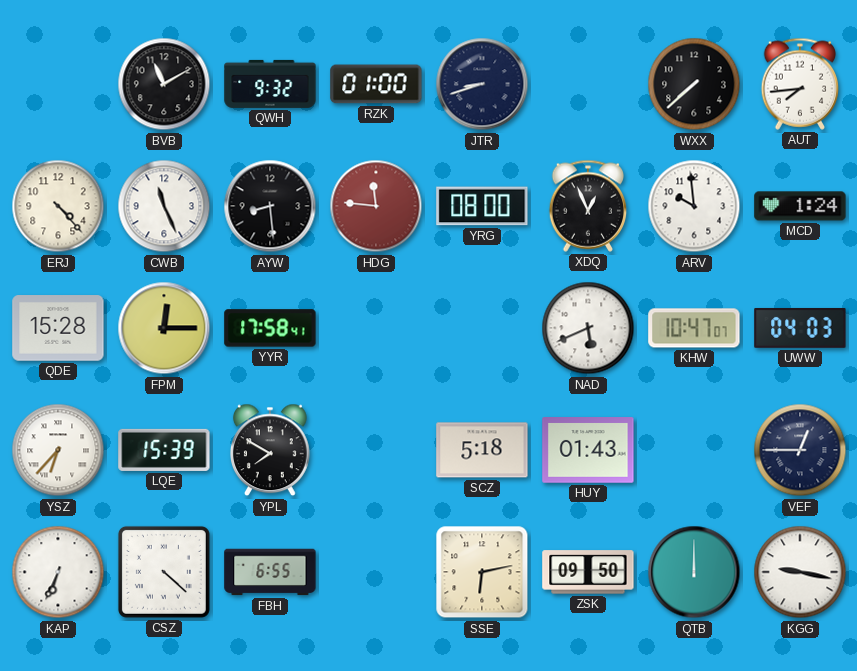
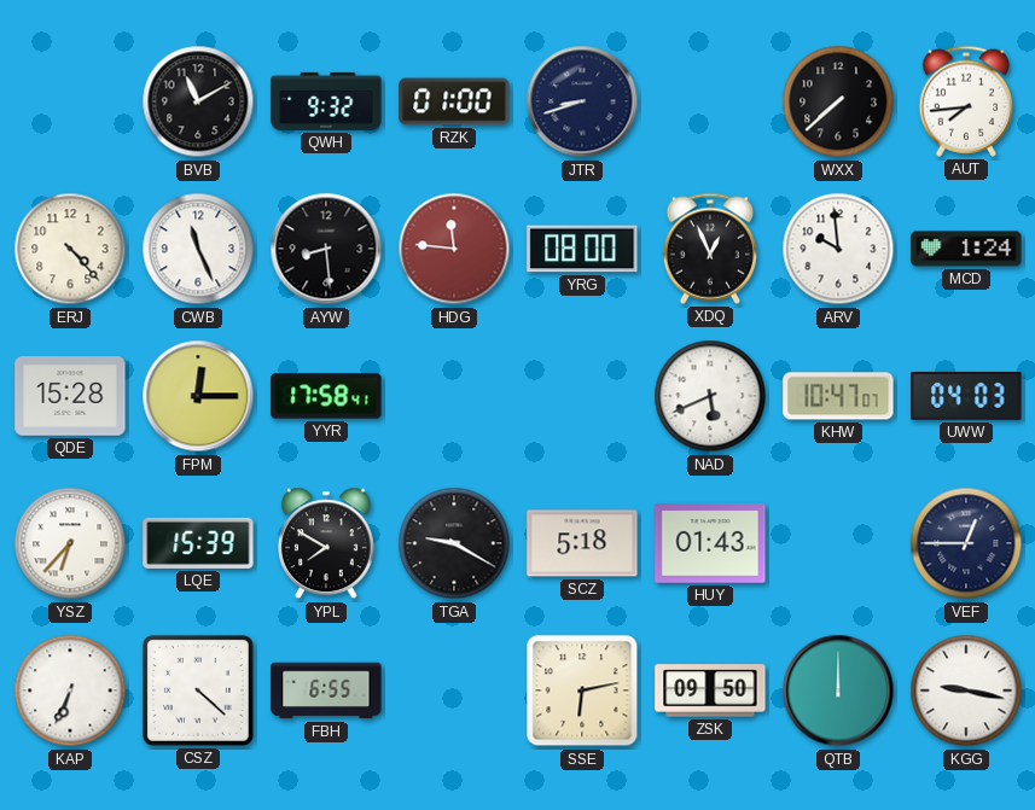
TGA: none -> 9:20
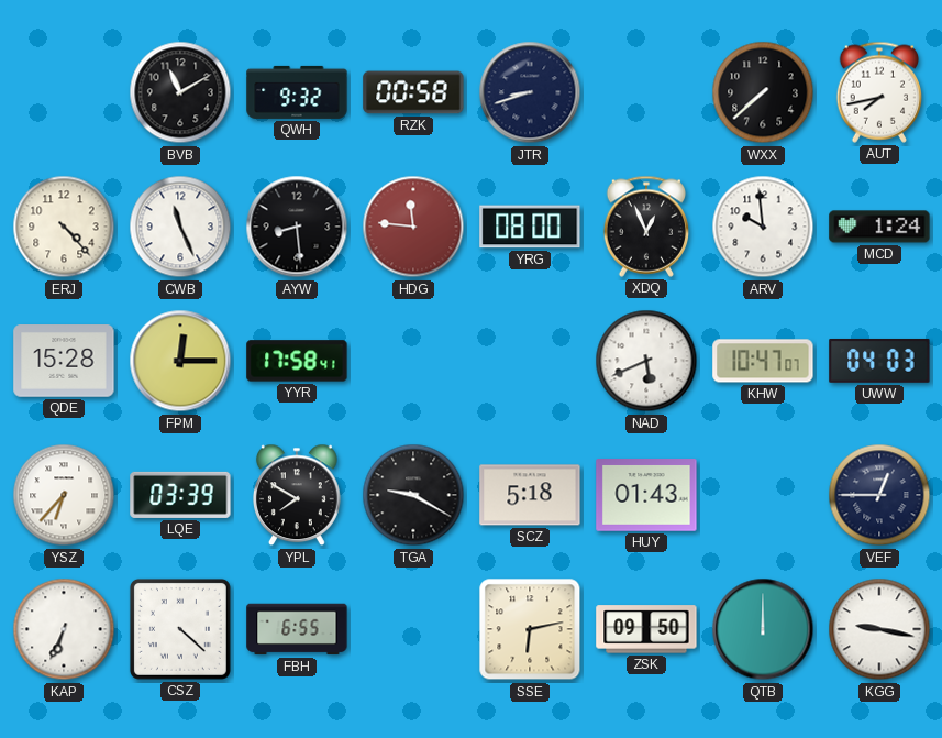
RZK: 01:00 -> 00:58
AUT: 7:44 -> 7:43
LQE: 15:39 -> 03:39
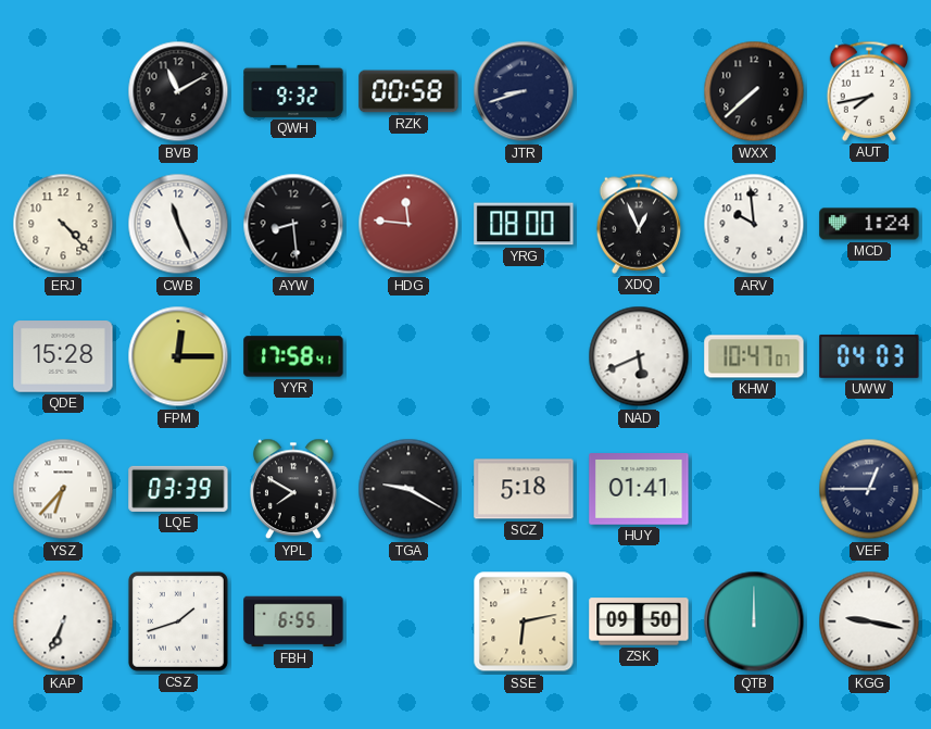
HUY: 01:43 -> 01:41
CSZ: 4:22 -> 1:42
